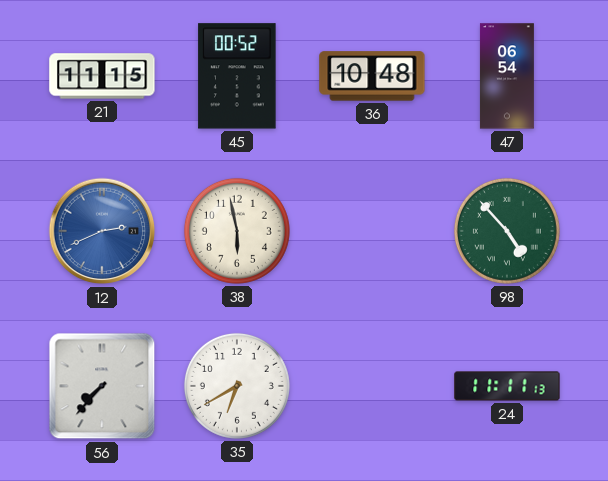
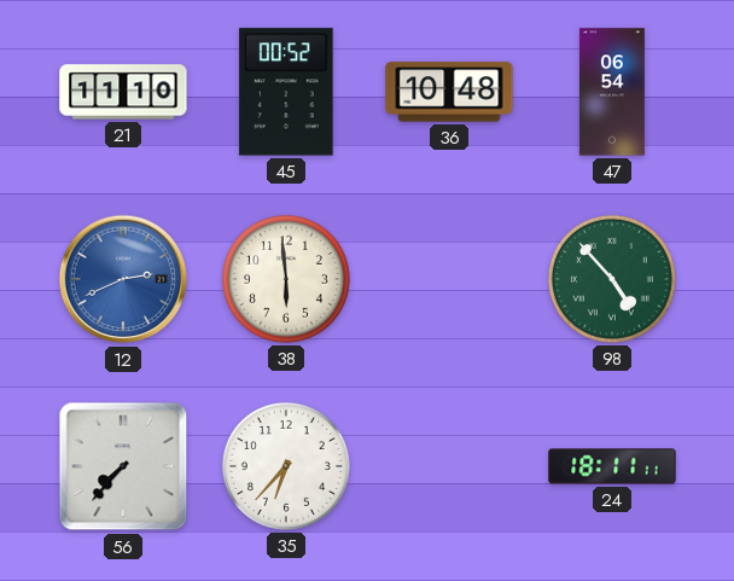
21: 11:15 -> 11:10
38: 5:58 -> 5:59
35: 6:40 -> 6:37
24: 11:11 -> 18:11
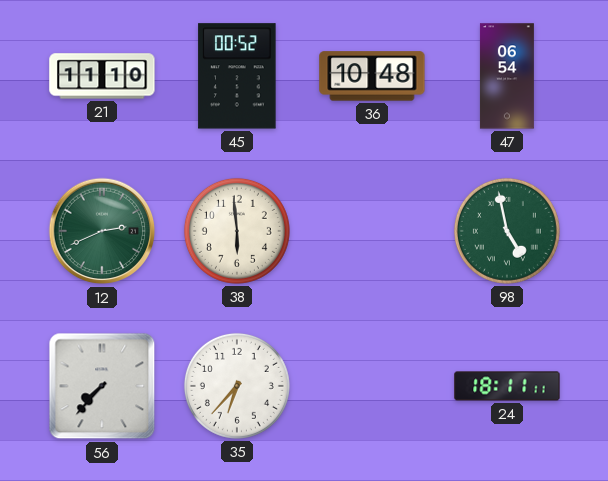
12 dial: blue -> green
98: 4:53 -> 4:58
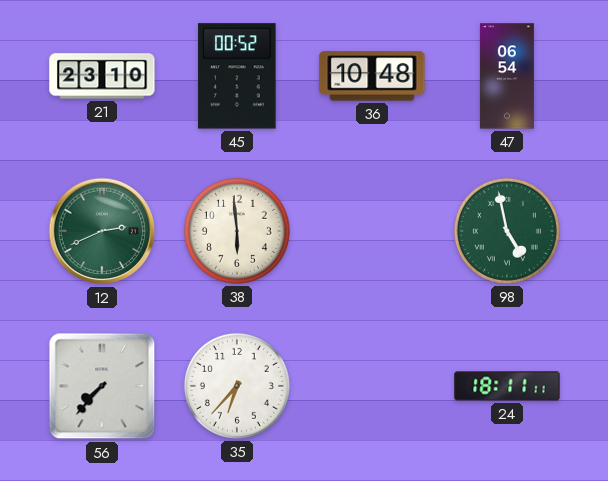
21: 11:10 -> 23:10
